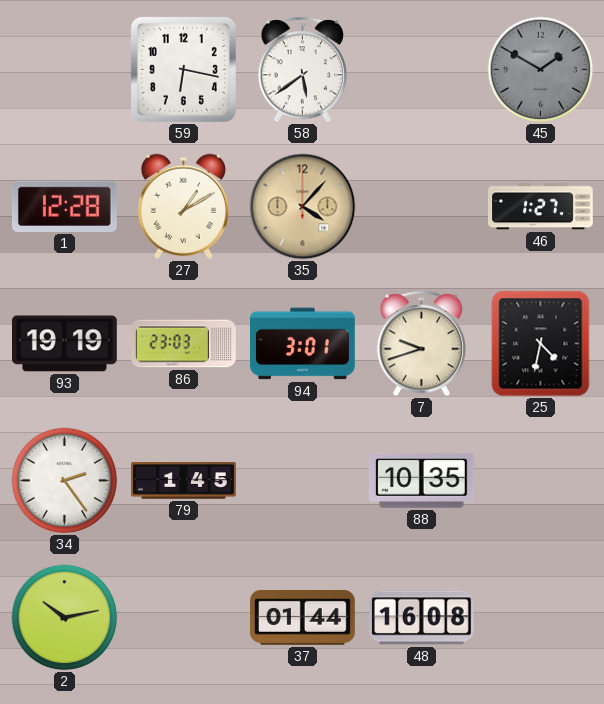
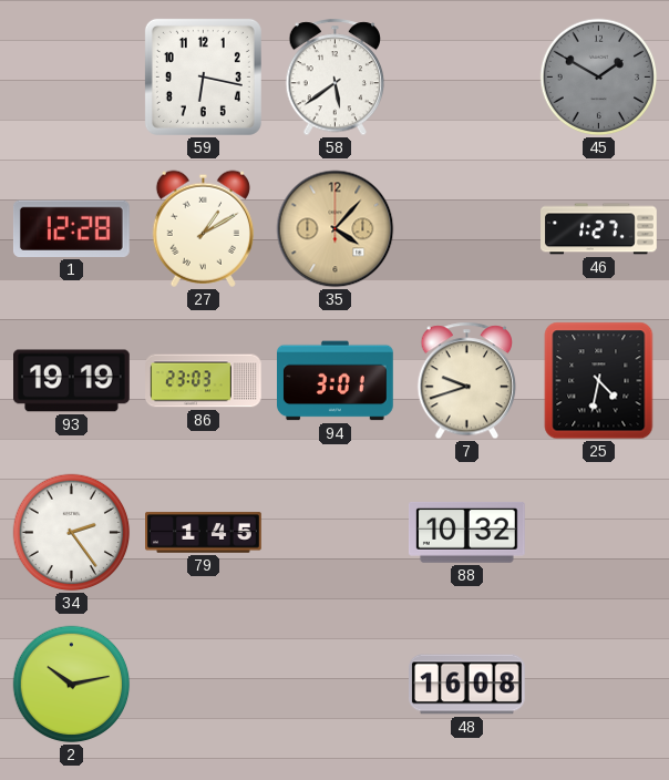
88: 10:35 -> 10:32
37: 01:44 -> none
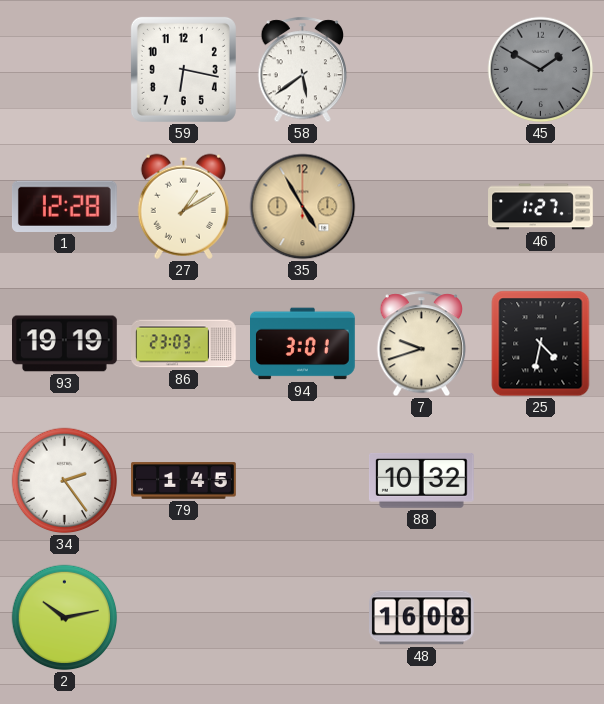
35: 4:07 -> 4:55
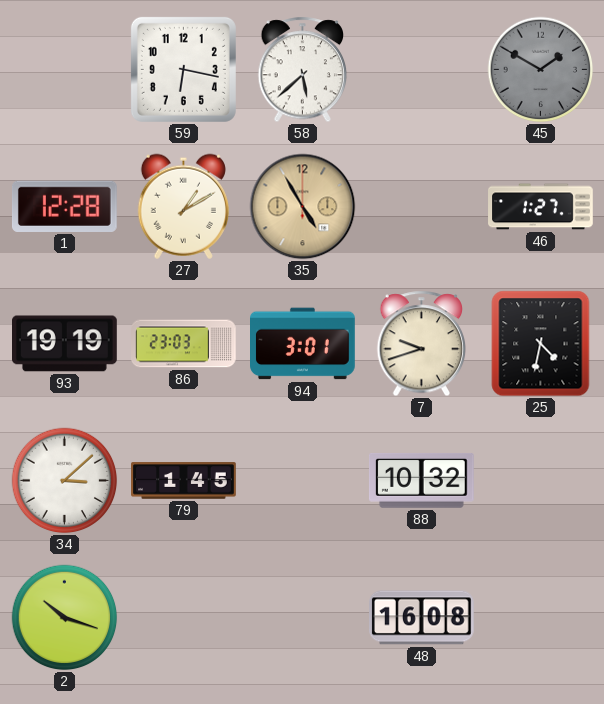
58: 5:39 -> 5:38
34: 2:24 -> 3:08
2: 10:13 -> 10:18
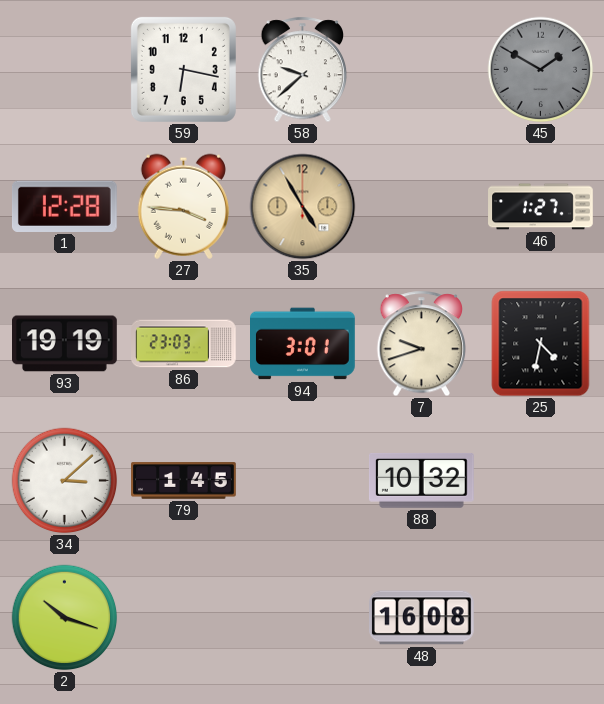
58: 5:38 -> 9:38
27: 1:10 -> 3:46
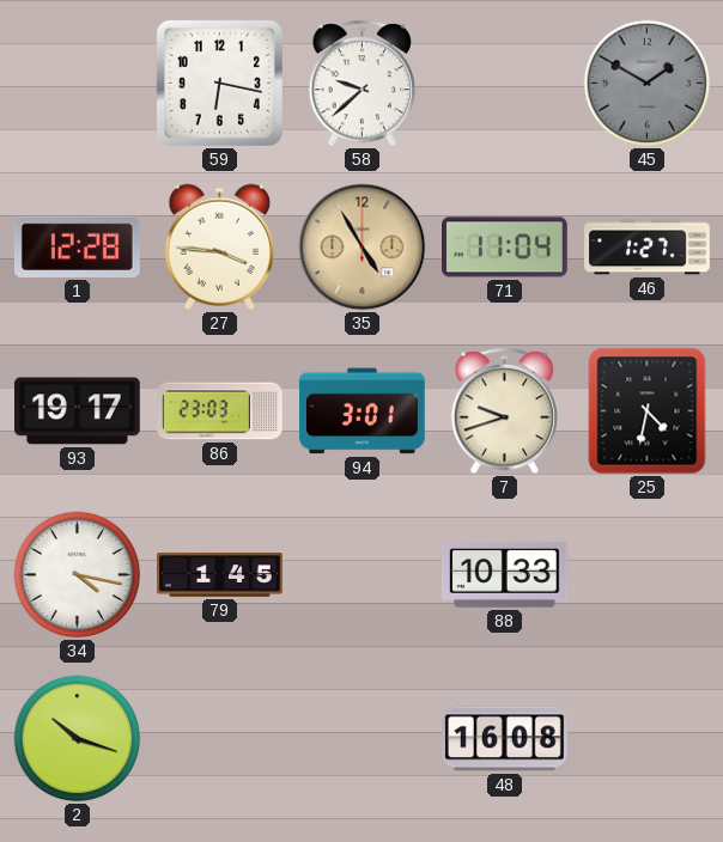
71: none -> 11:04
93: 19:19 -> 19:17
34: 3:08 -> 4:17
88: 10:32 -> 10:33
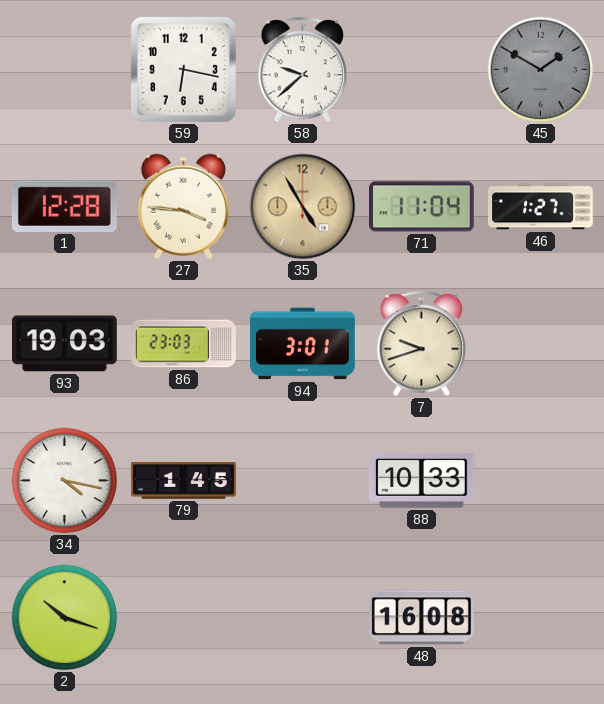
93: 19:17 -> 19:03
25: 4:32 -> none
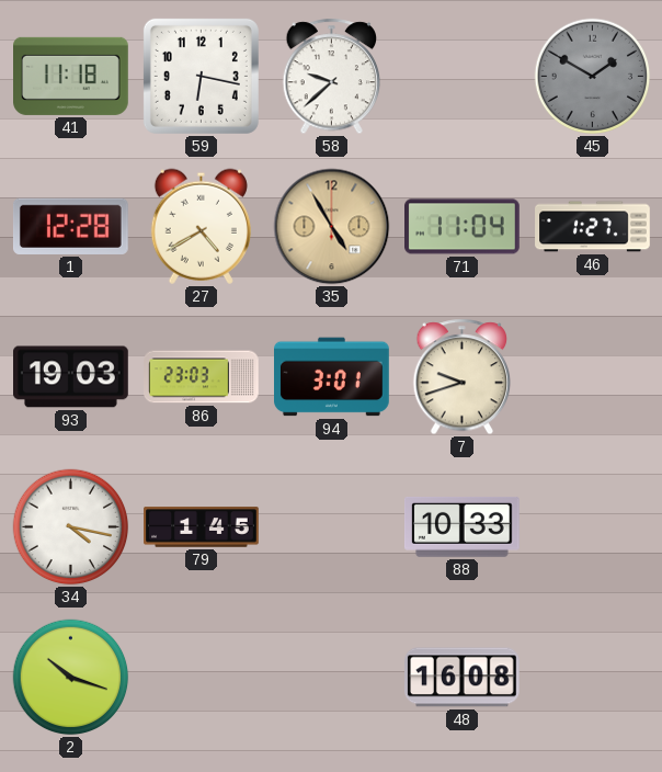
41: none -> 11:18
27: 3:46 -> 4:40
